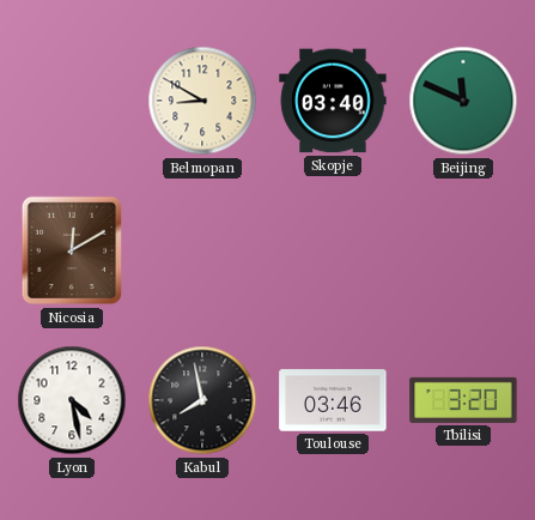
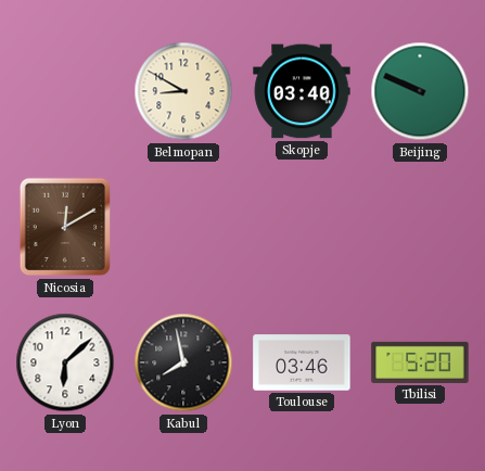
Beijing: 11:49 -> 9:49
Lyon: 4:28 -> 6:08
Tbilisi: 3:20 -> 5:20
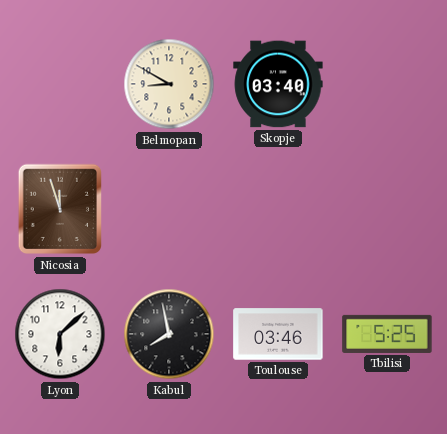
Beijing: 9:49 -> none
Nicosia: 12:10 -> 11:57
Tbilisi: 5:20 -> 5:25
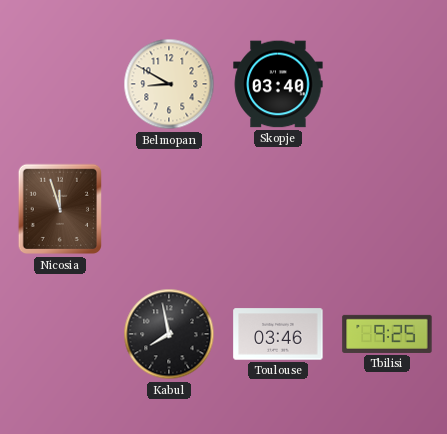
Lyon: 6:08 -> none
Tbilisi: 5:25 -> 9:25
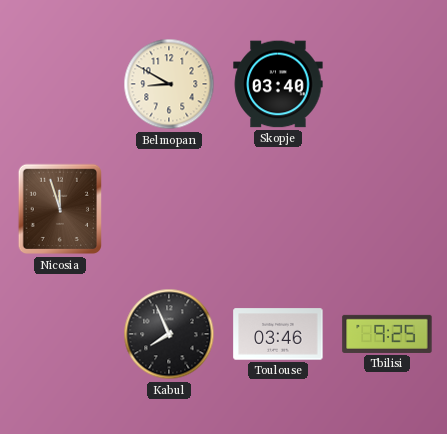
Kabul: 7:58 -> 7:56
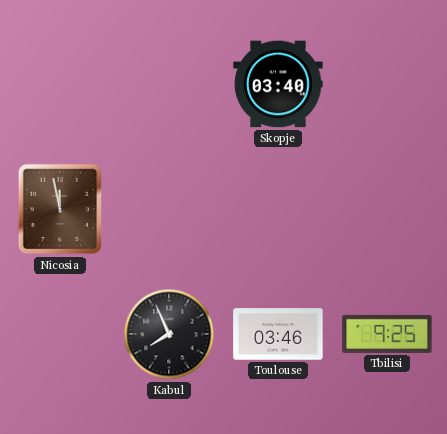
Belmopan: 8:50 -> none
Nicosia: 11:57 -> 11:58
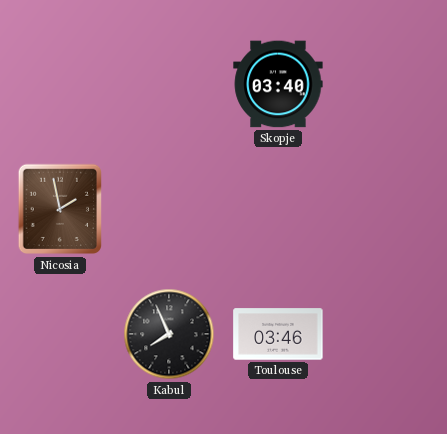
Nicosia: 11:58 -> 1:58
Tbilisi: 9:25 -> none
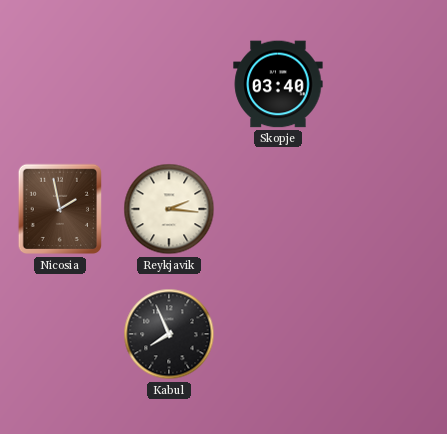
Reykjavik: none -> 2:16
Toulouse: 03:46 -> none
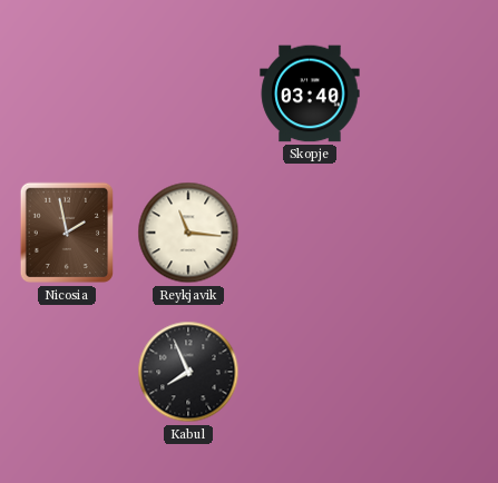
Reykjavik: 2:16 -> 11:16
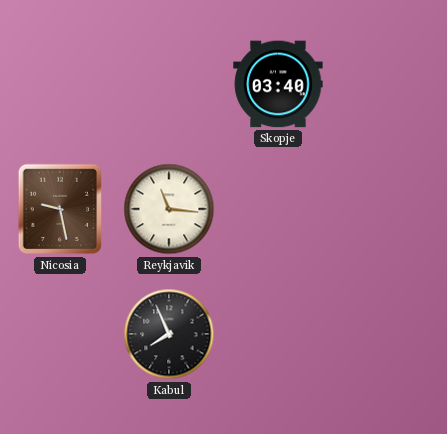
Nicosia: 1:58 -> 9:28
